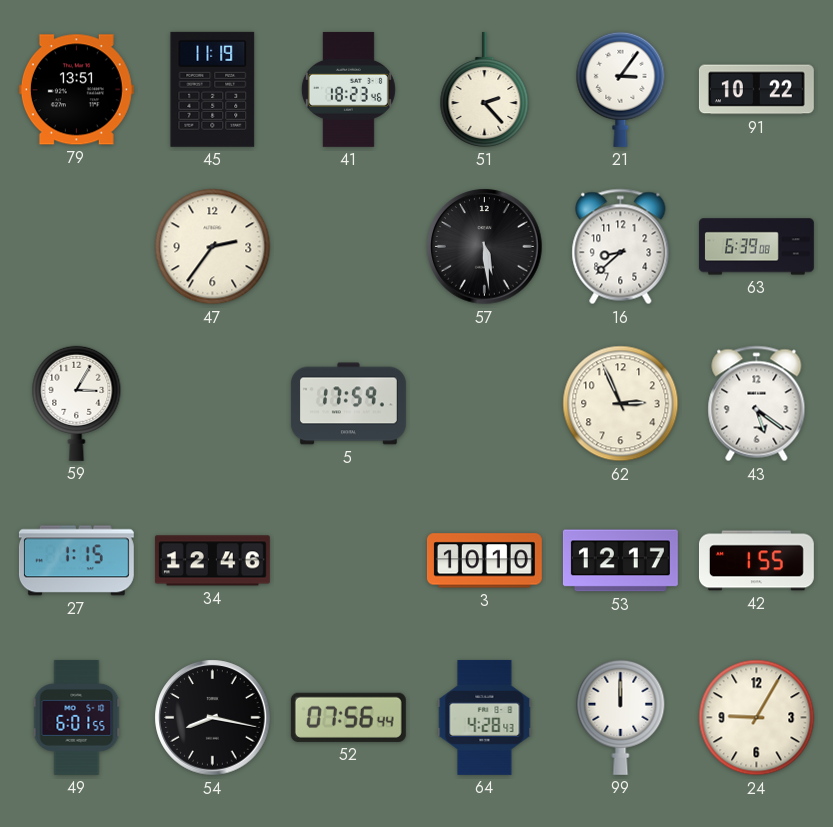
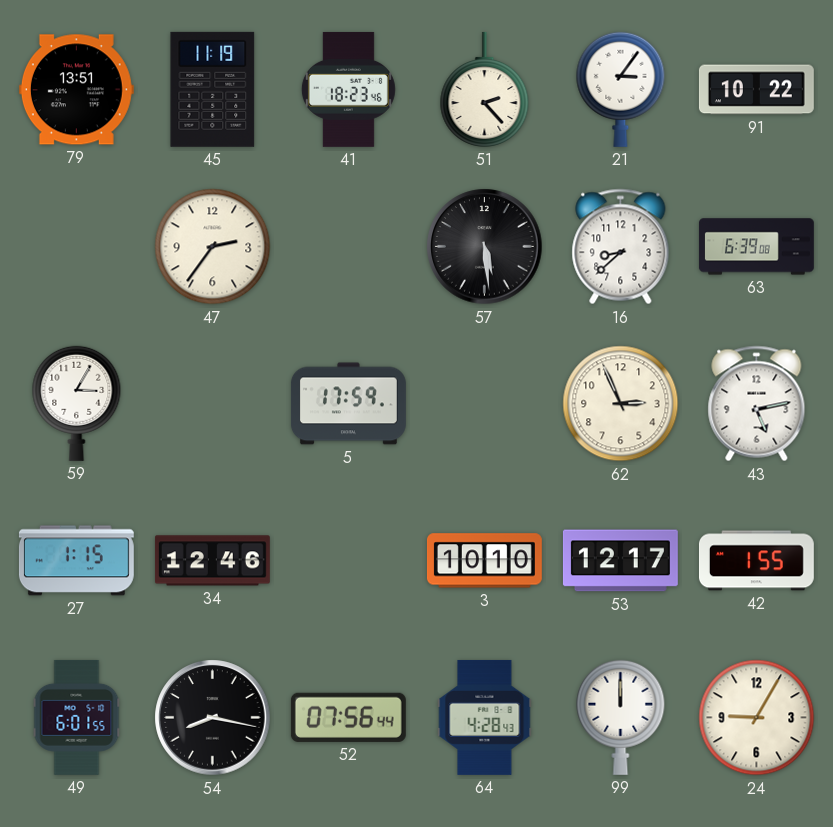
43: 5:21 -> 5:13
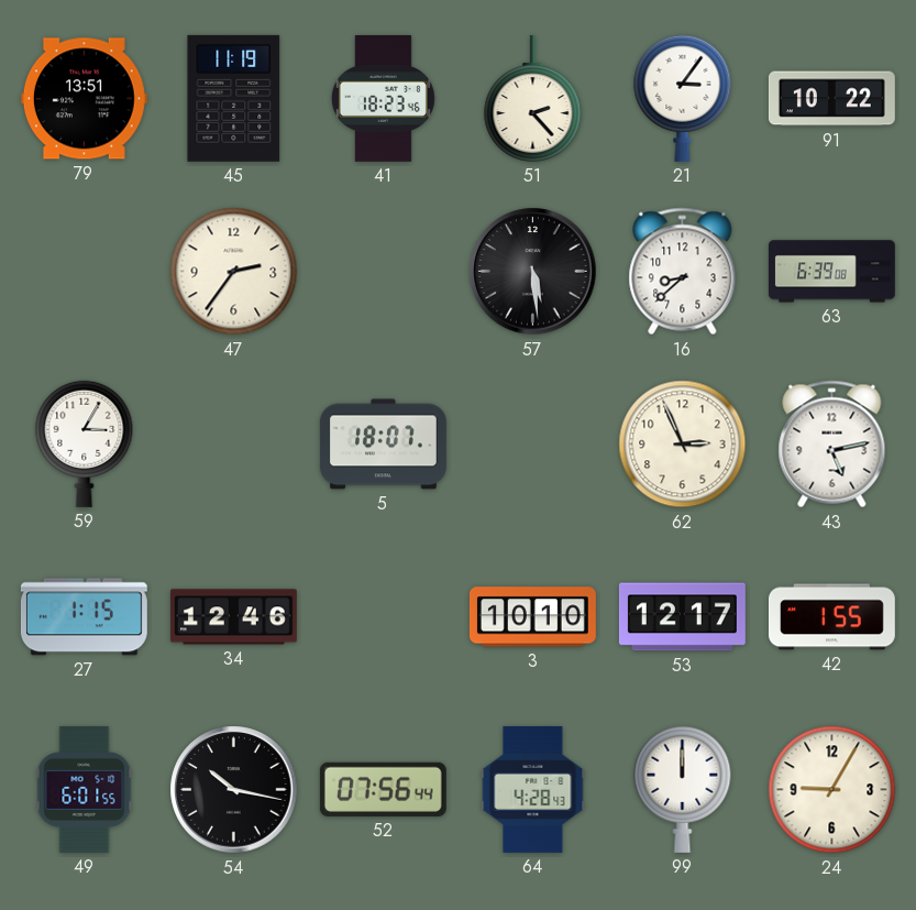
5: 17:59 -> 18:07
54: 8:17 -> 10:17
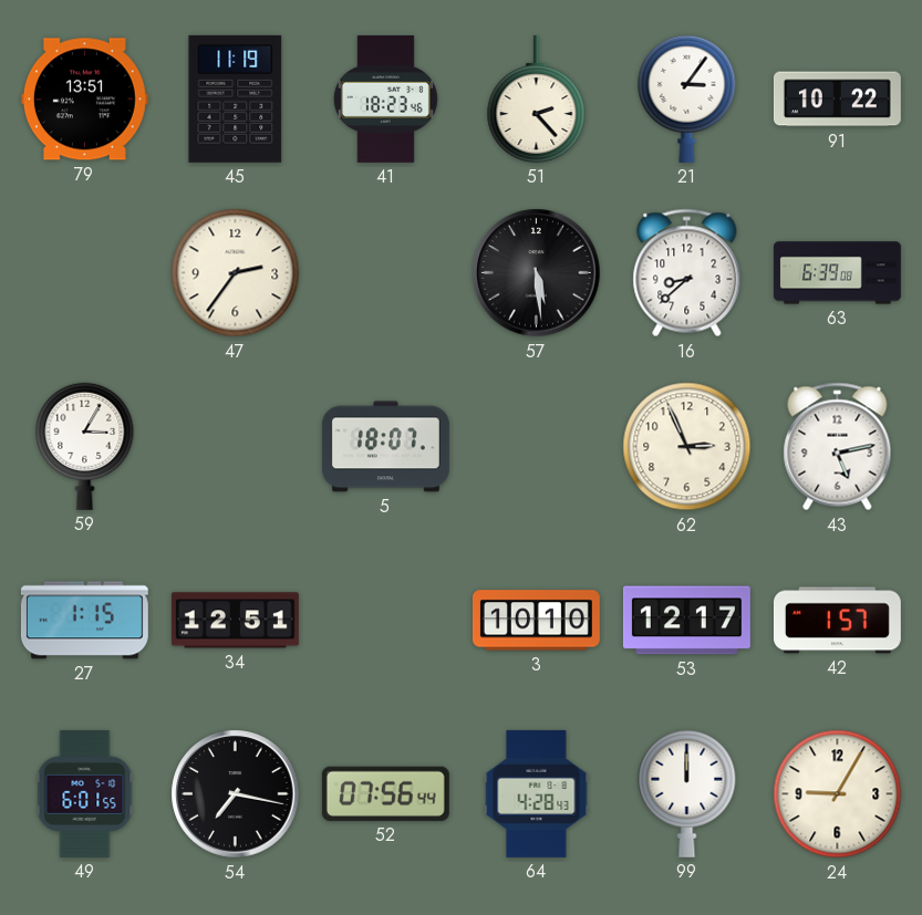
34: 12:46 -> 12:51
42: 1:55 -> 1:57
54: 10:17 -> 7:17
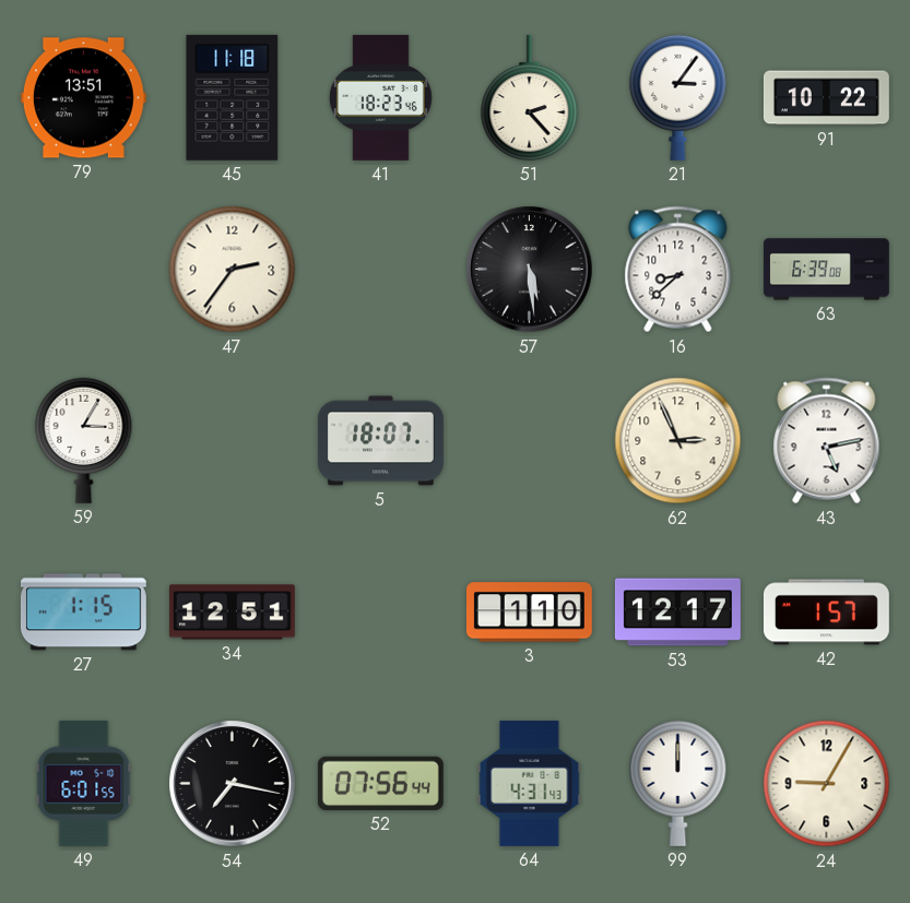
45: 11:19 -> 11:18
3: 10:10 -> 1:10
64: 4:28 -> 4:31
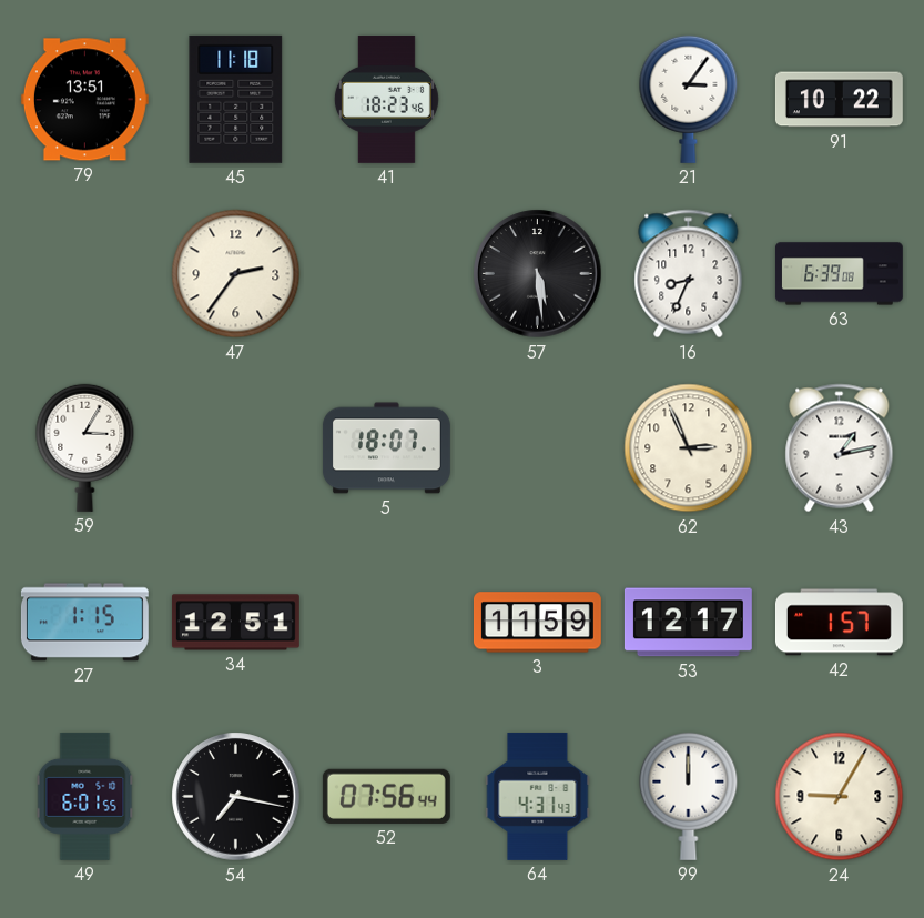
51: 2:23 -> none
16: 8:38 -> 8:34
43: 5:13 -> 1:13
3: 1:10 -> 11:59
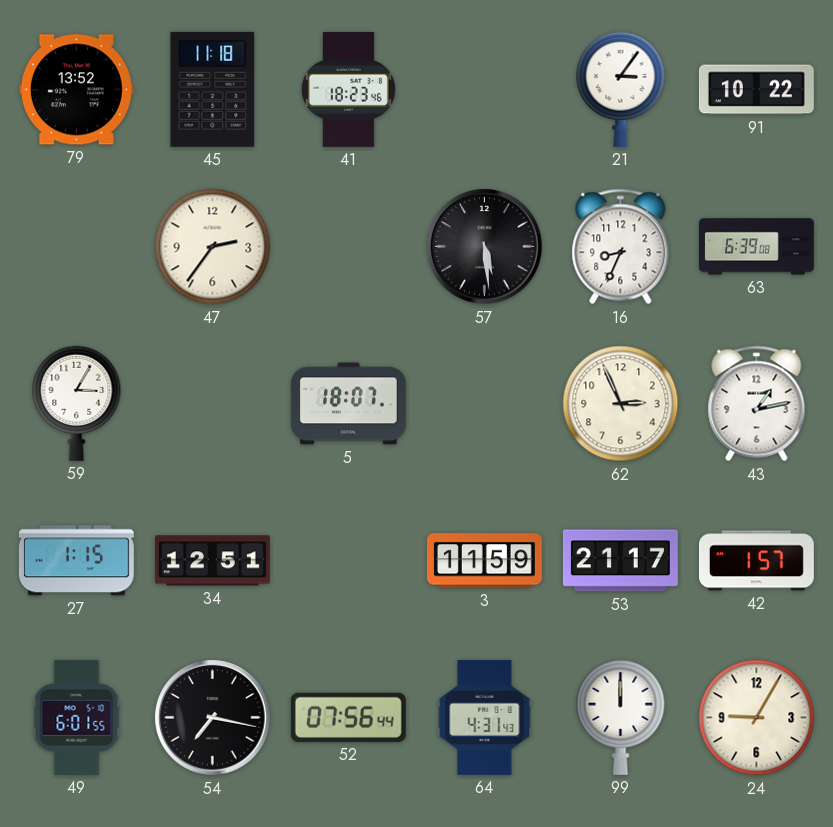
79: 13:51 -> 13:52
53: 12:17 -> 21:17
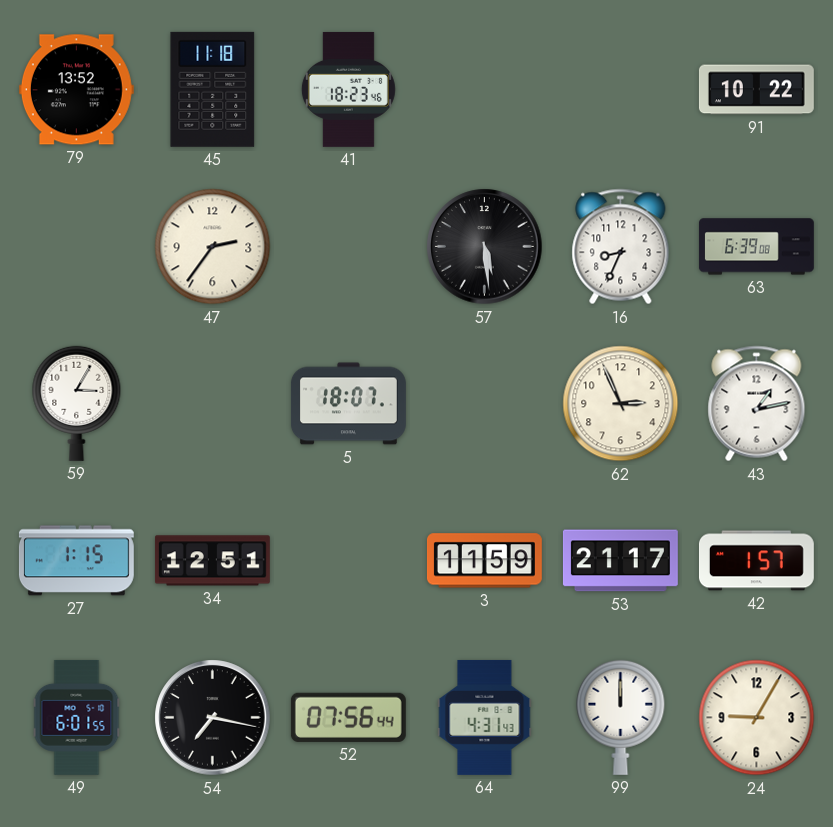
21: 3:06 -> none
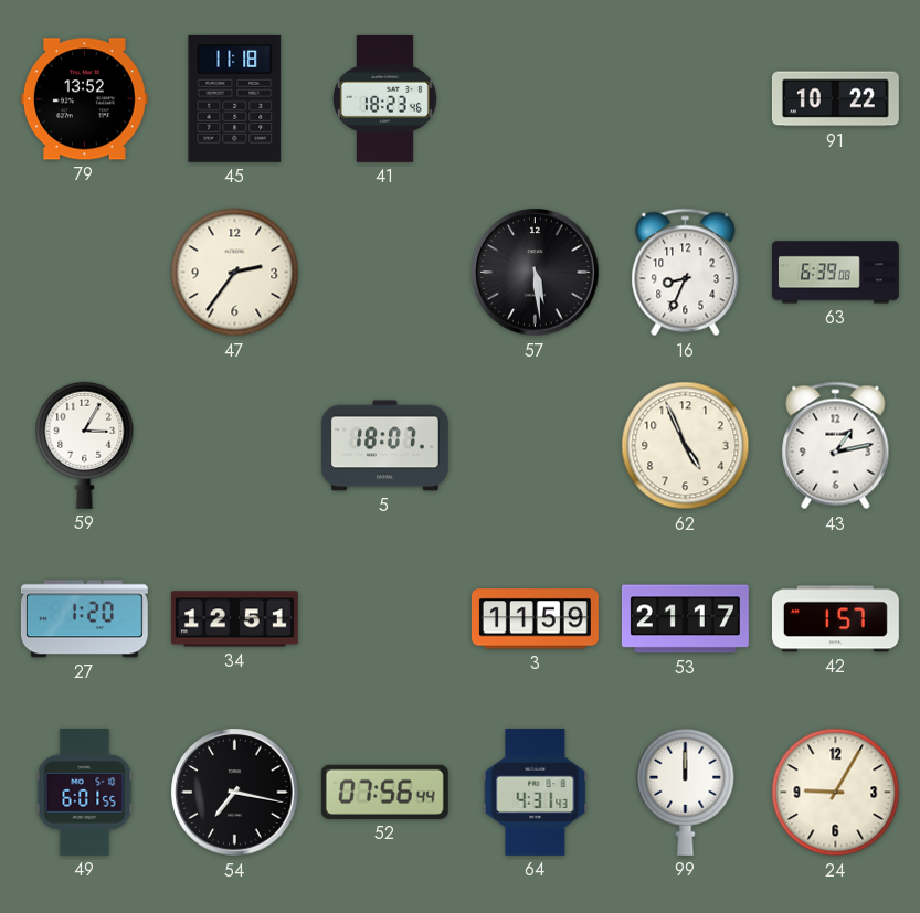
62: 2:56 -> 4:56
27: 1:15 -> 1:20
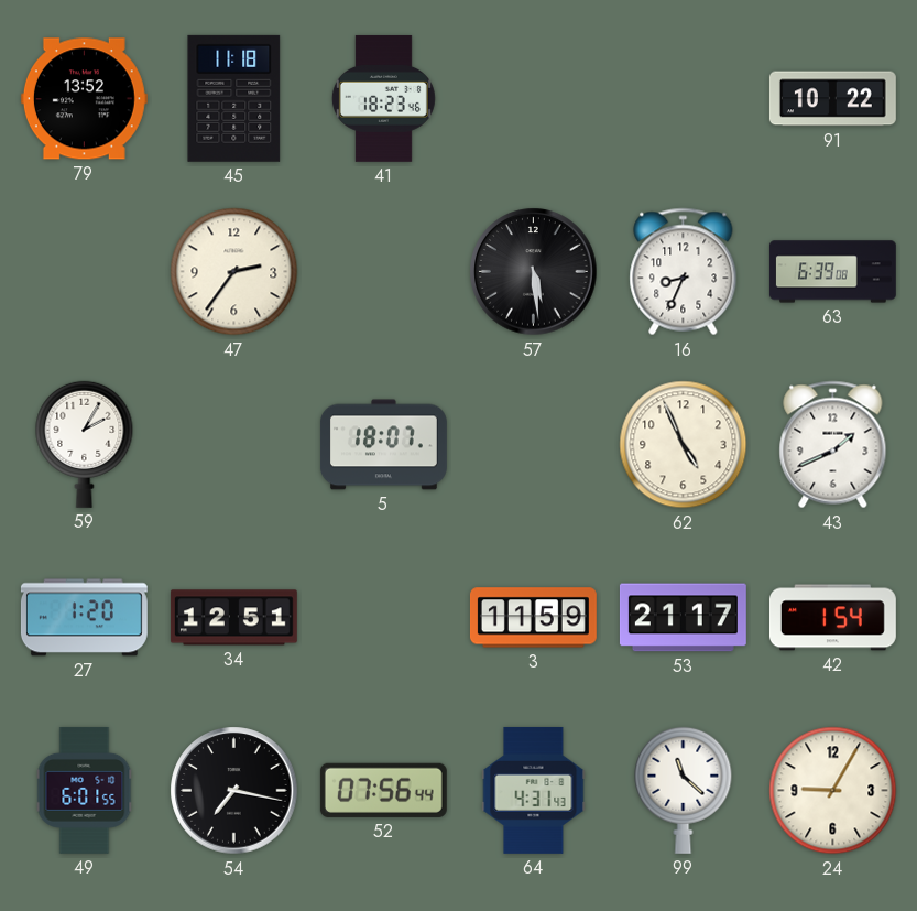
59: 3:05 -> 2:05
43: 1:13 -> 1:41
42: 1:57 -> 1:54
99: 12:00 -> 11:22
